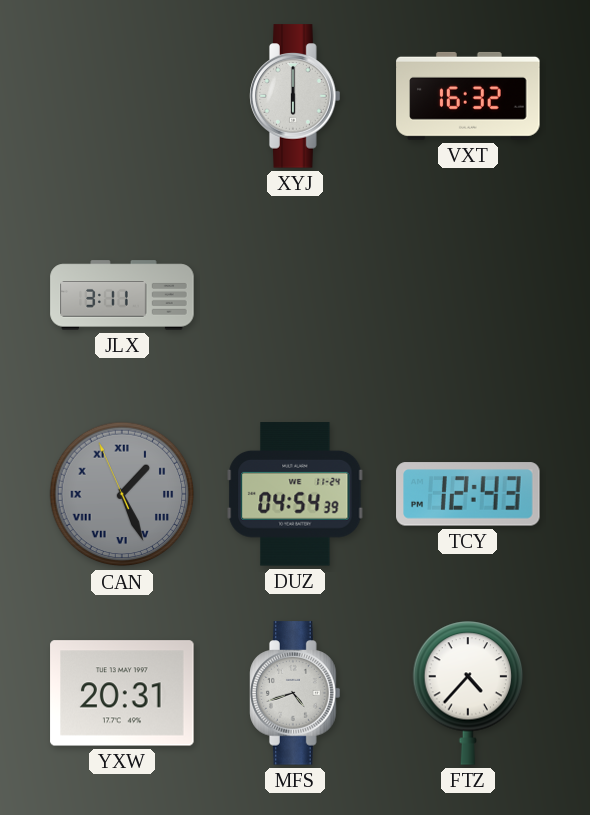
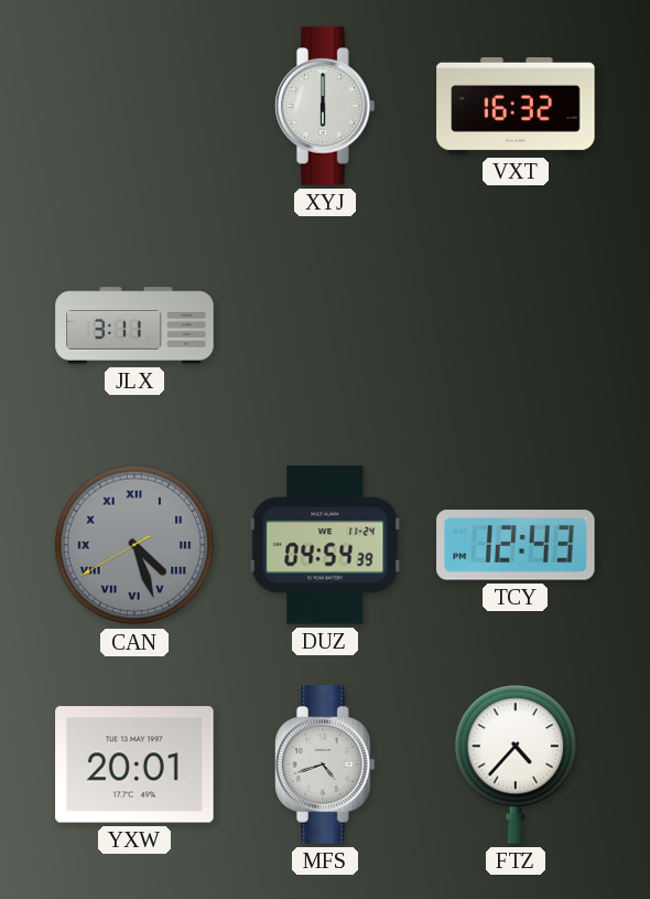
CAN: 1:25 -> 4:26
YXW: 20:31 -> 20:01
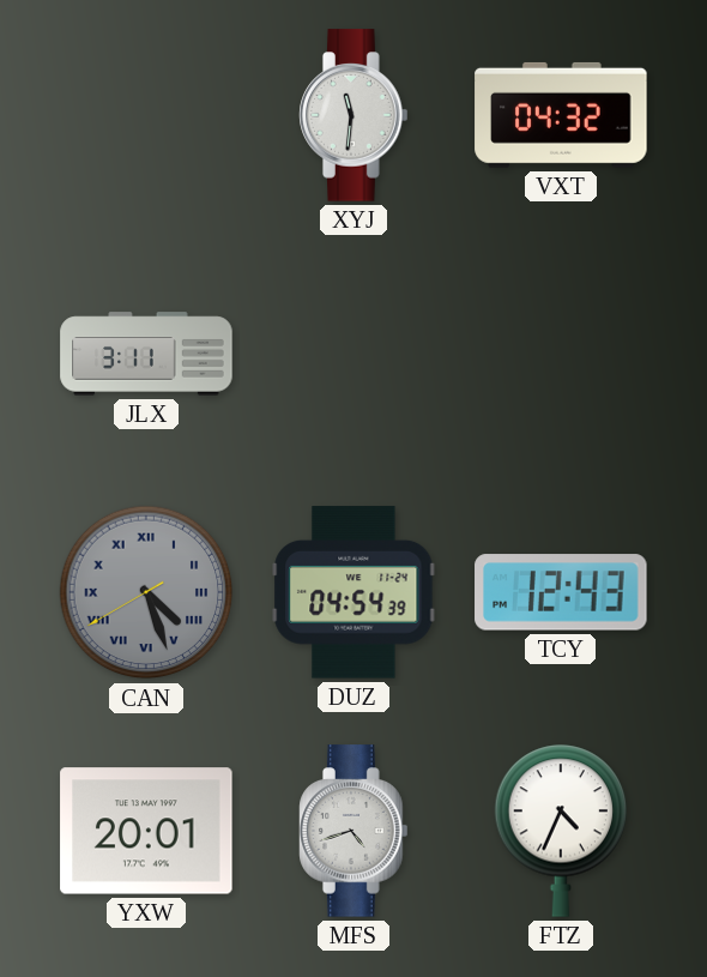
XYJ: 6:00 -> 11:31
VXT: 16:32 -> 04:32
FTZ: 4:37 -> 4:34
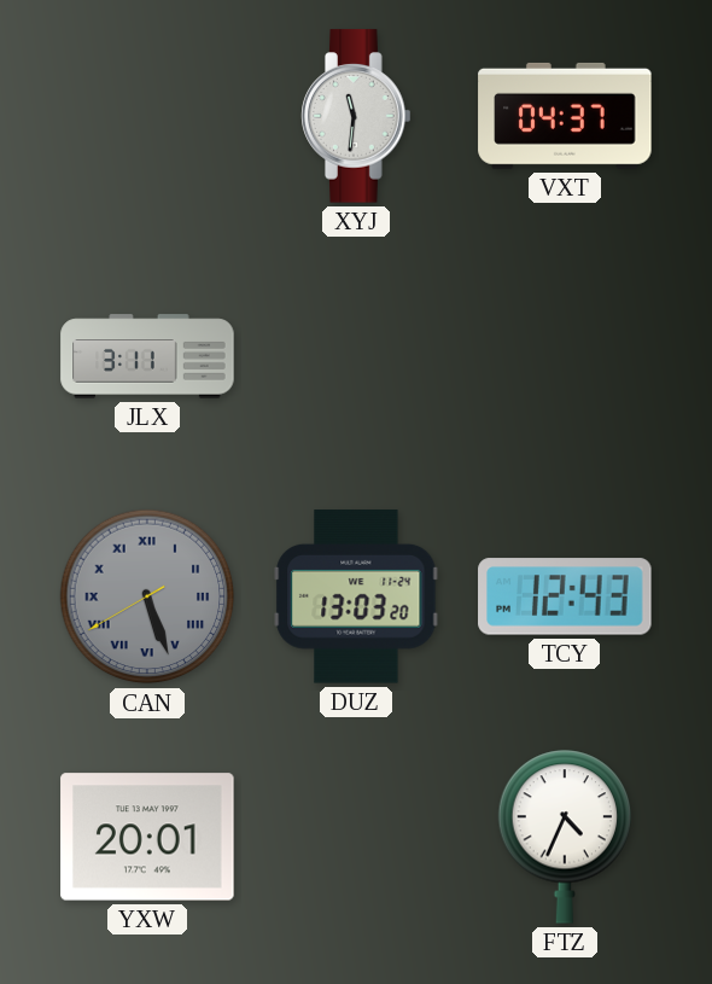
VXT: 04:32 -> 04:37
CAN: 4:26 -> 5:26
DUZ: 04:54 -> 13:03
MFS: 4:42 -> none
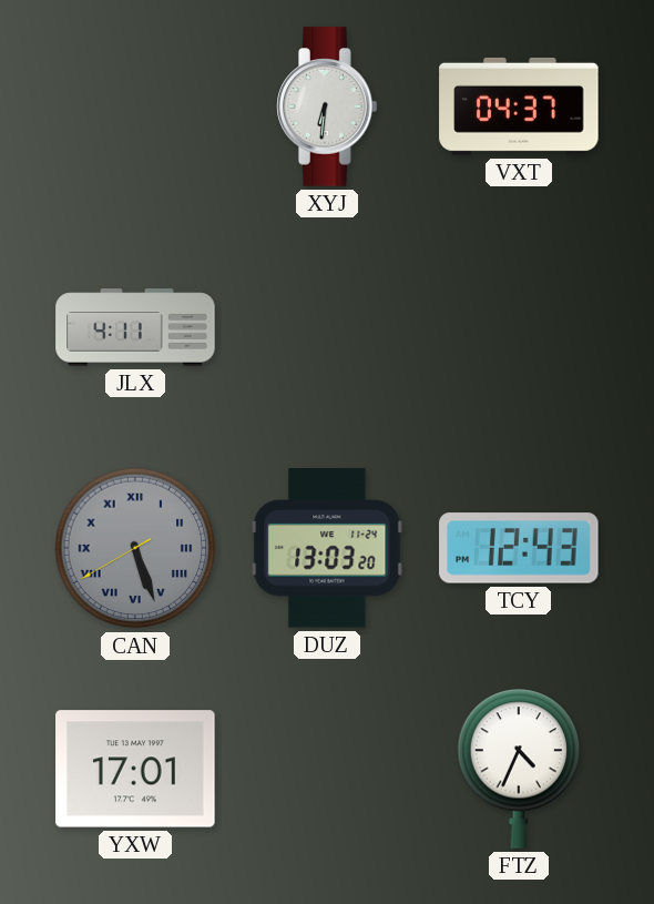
XYJ: 11:31 -> 6:31
JLX: 3:11 -> 4:11
YXW: 20:01 -> 17:01
